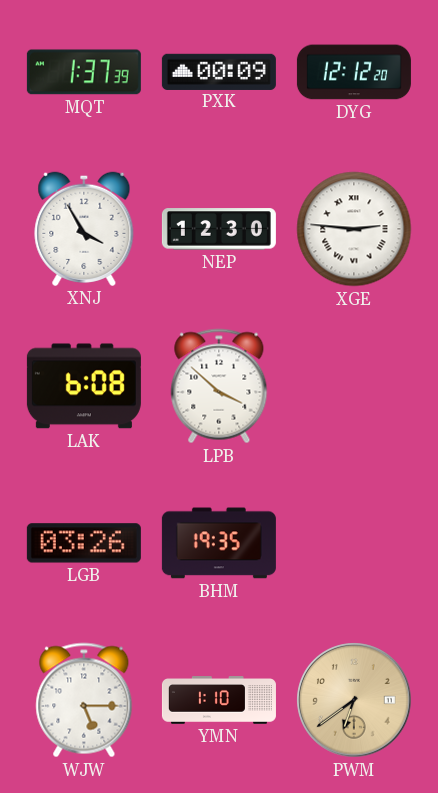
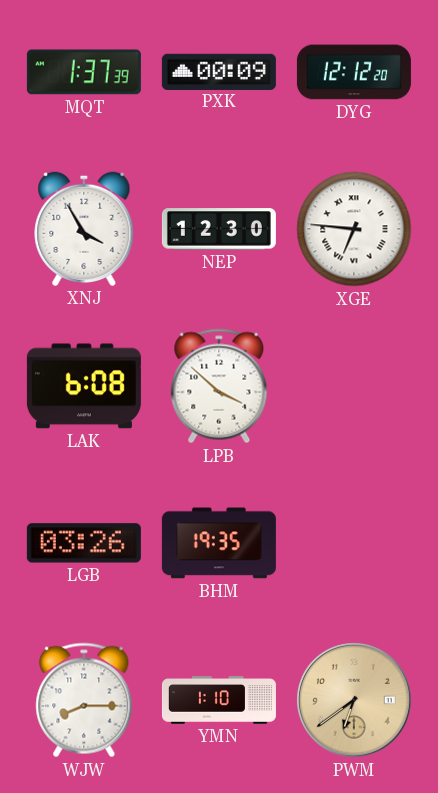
XGE: 2:46 -> 6:46
WJW: 5:15 -> 8:15
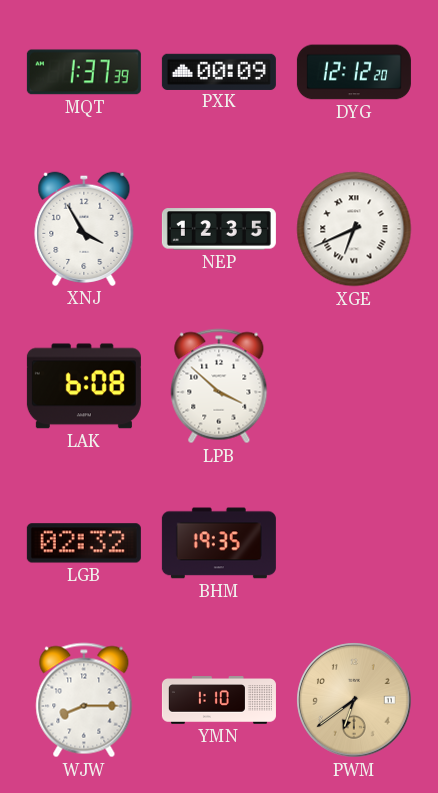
NEP: 12:30 -> 12:35
XGE: 6:46 -> 6:41
LGB: 03:26 -> 02:32
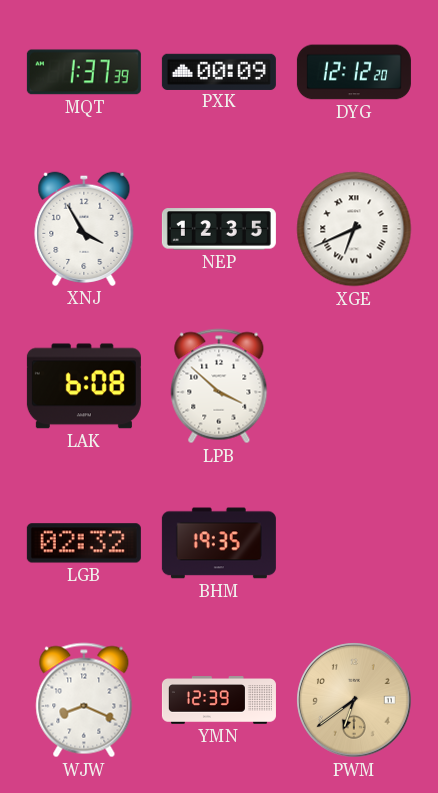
WJW: 8:15 -> 8:19
YMN: 1:10 -> 12:39
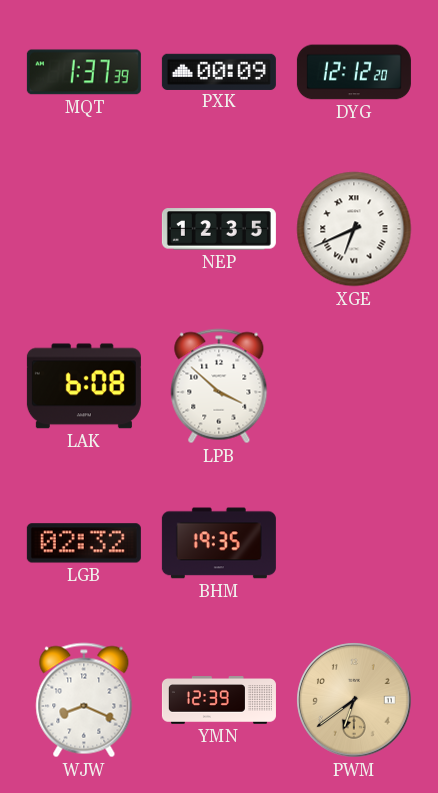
XNJ: 3:55 -> none
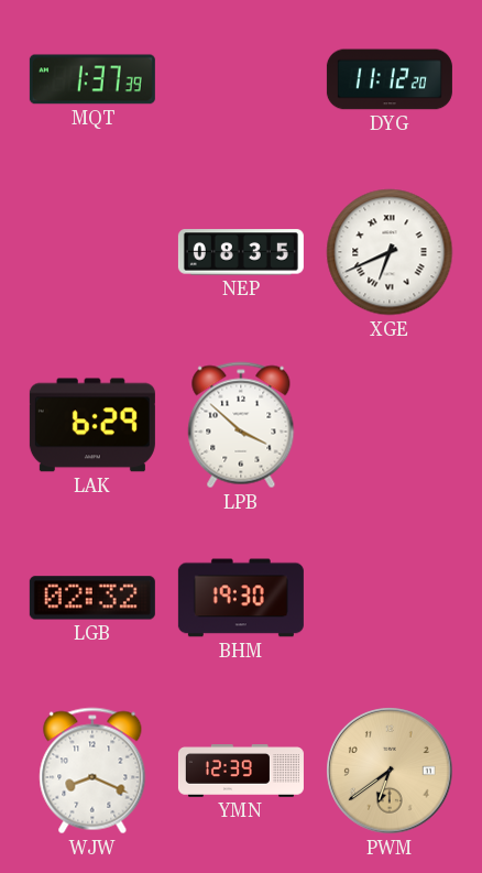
PXK: 00:09 -> none
DYG: 12:12 -> 11:12
NEP: 12:35 -> 08:35
LAK: 6:08 -> 6:29
BHM: 19:35 -> 19:30
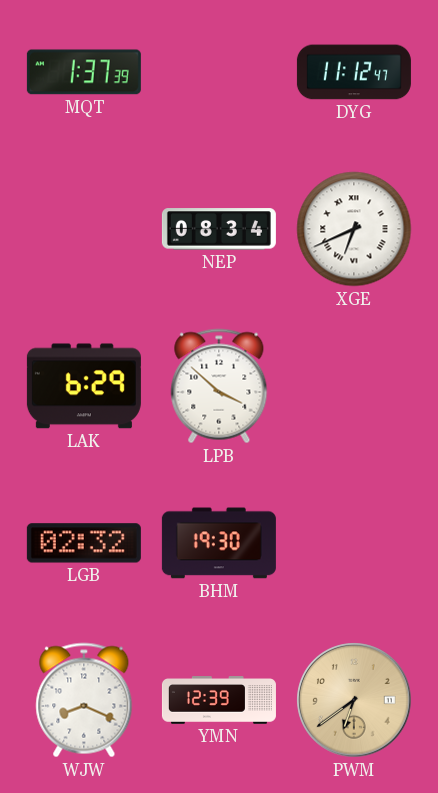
DYG: 11:12:20 -> 11:12:47
NEP: 08:35 -> 08:34
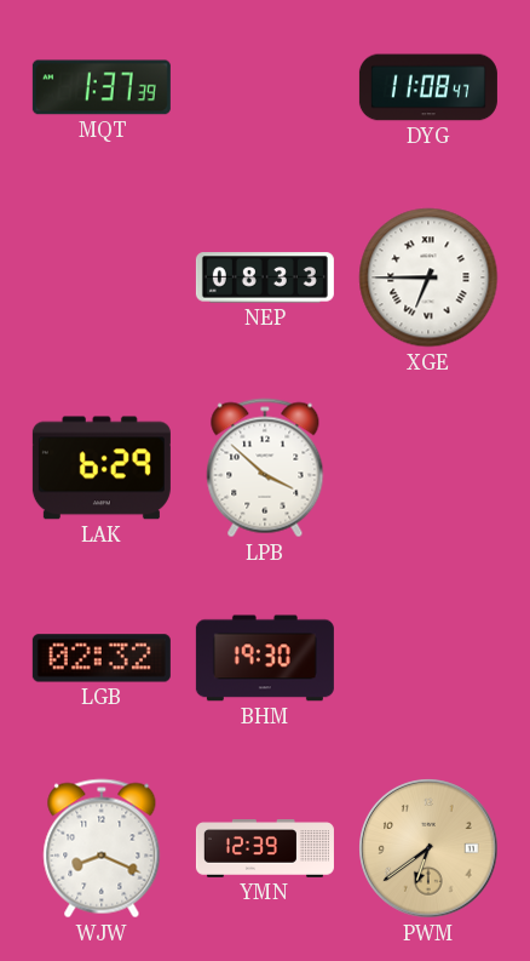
DYG: 11:12 -> 11:08
NEP: 08:34 -> 08:33
XGE: 6:41 -> 6:45
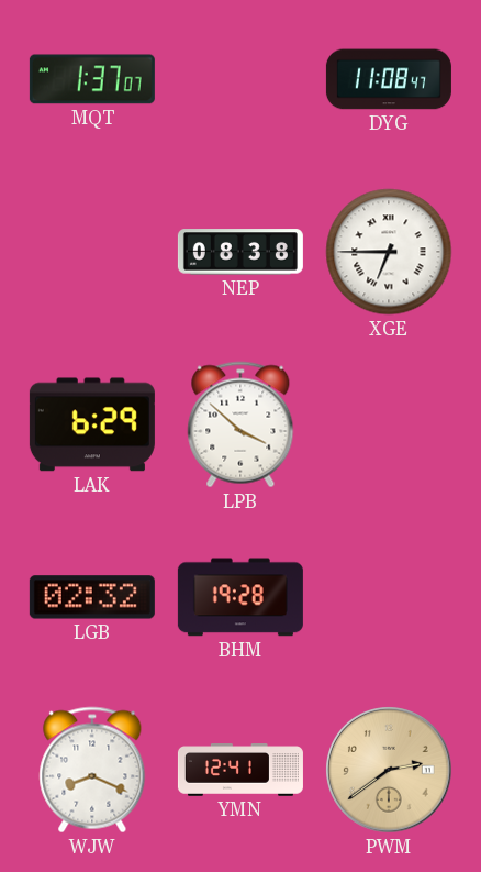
MQT: 1:37:39 -> 1:37:07
NEP: 08:33 -> 08:38
BHM: 19:30 -> 19:28
YMN: 12:39 -> 12:41
PWM: 6:39 -> 2:39
